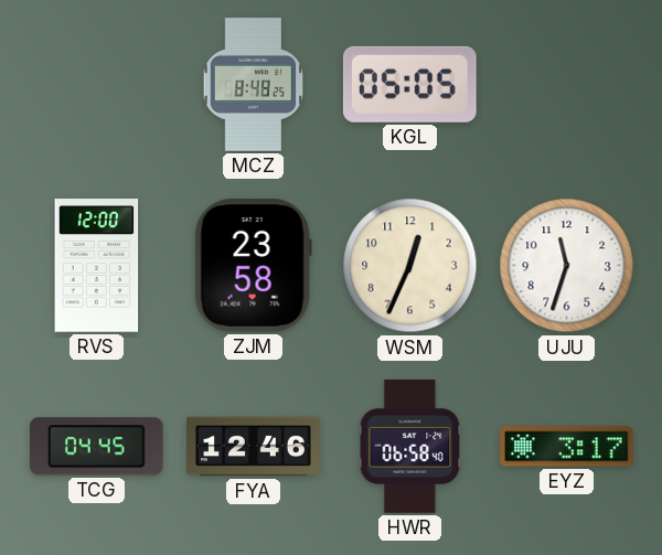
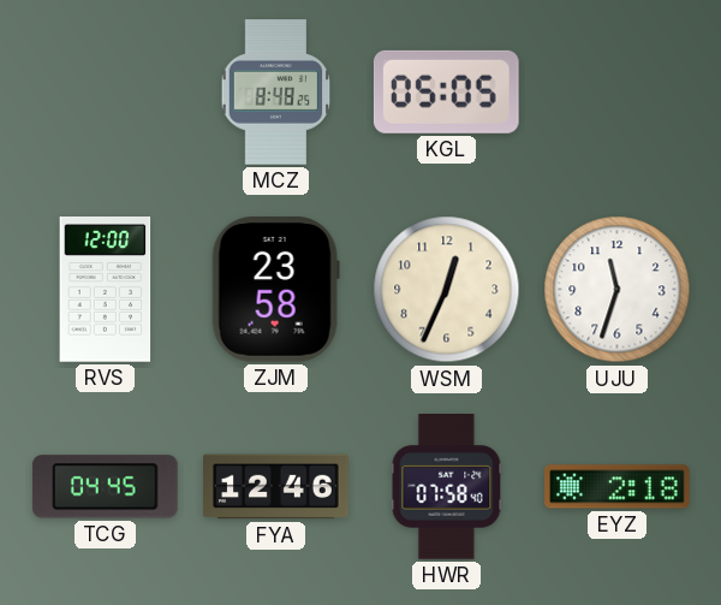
HWR: 06:58 -> 07:58
EYZ: 3:17 -> 2:18
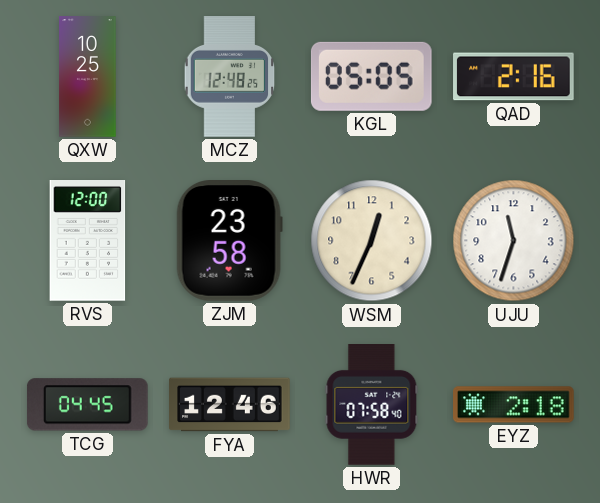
QXW: none -> 10:25
MCZ: 8:48 -> 12:48
QAD: none -> 2:16
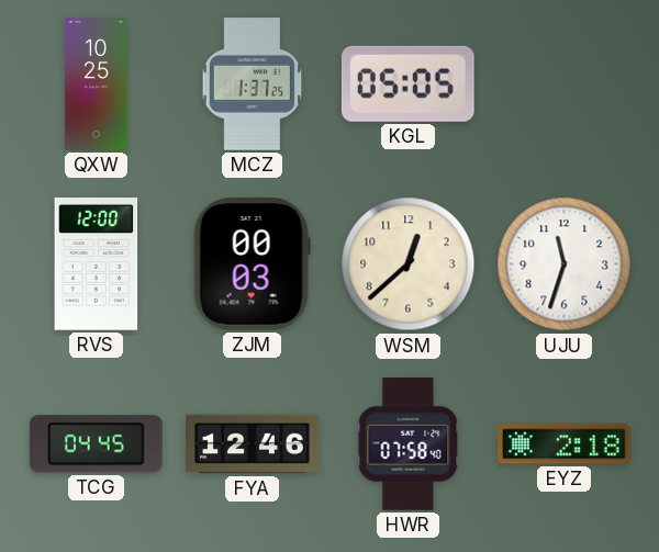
MCZ: 12:48 -> 1:37
QAD: 2:16 -> none
ZJM: 23:58 -> 00:03
WSM: 12:34 -> 12:38
